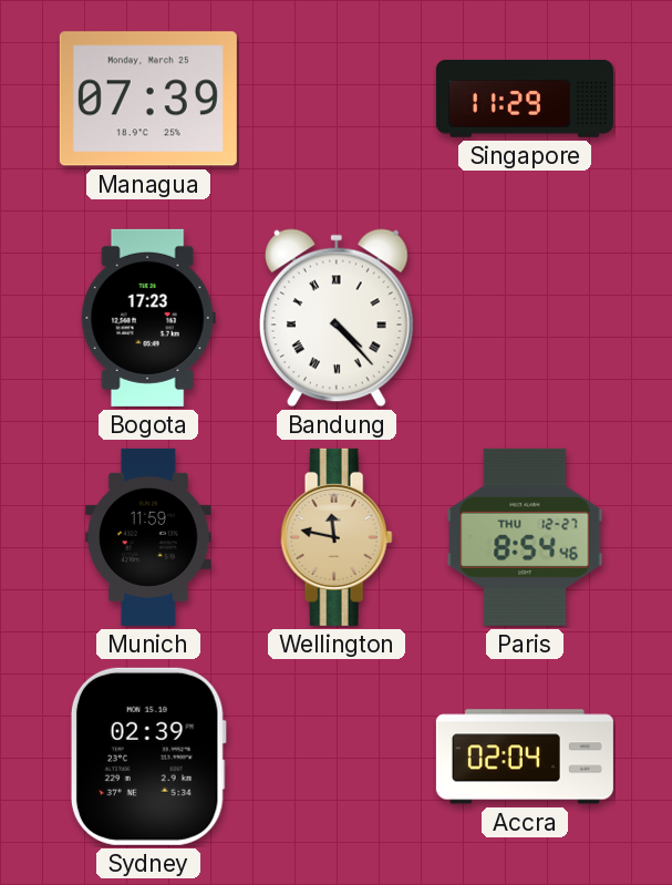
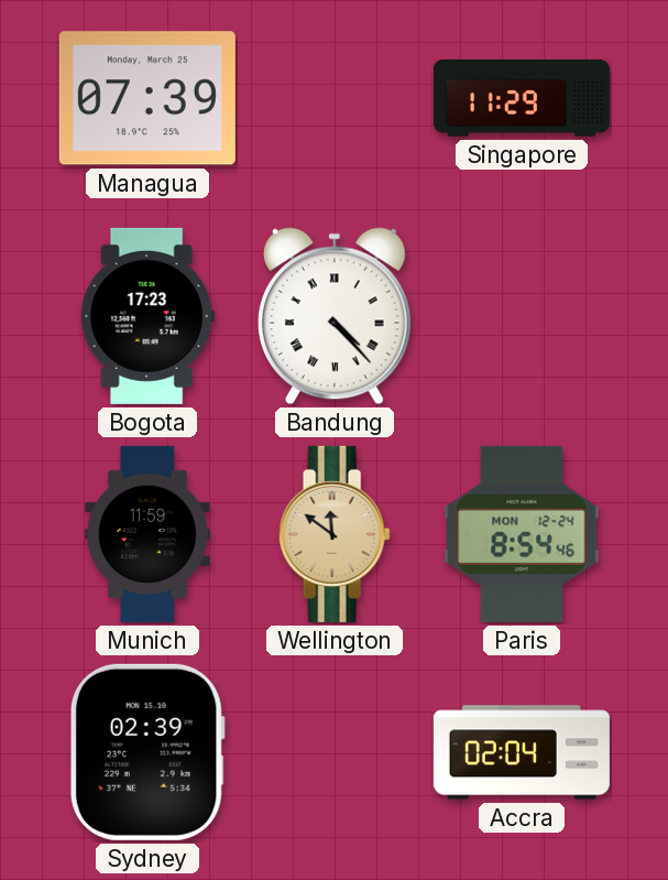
Wellington: 11:47 -> 11:51
Paris date: THU 12-27 -> MON 12-24
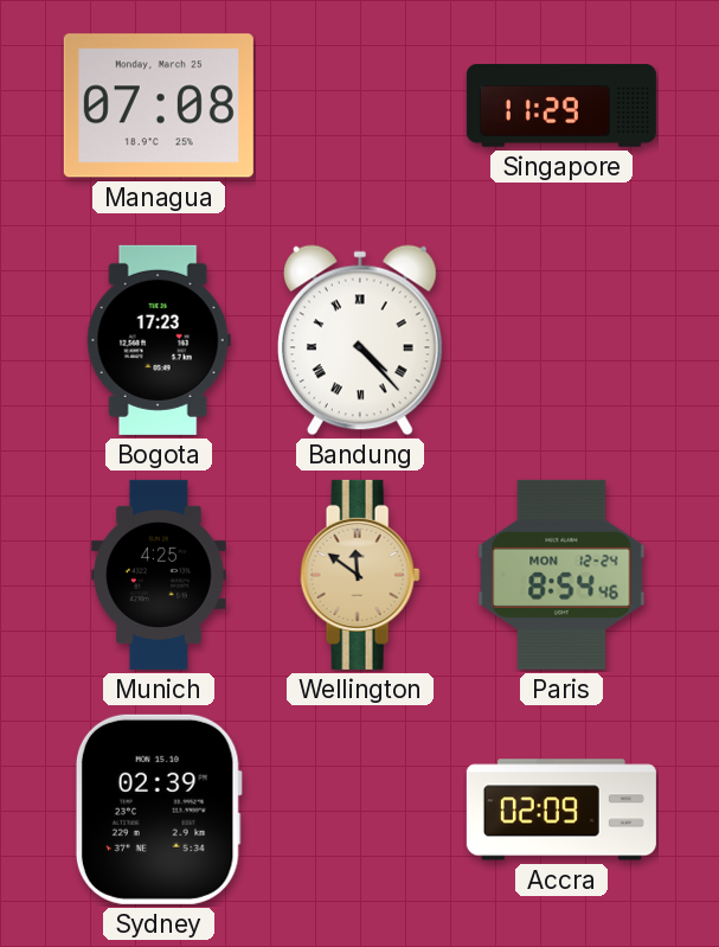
Managua: 07:39 -> 07:08
Munich: 11:59 -> 4:25
Accra: 02:04 -> 02:09
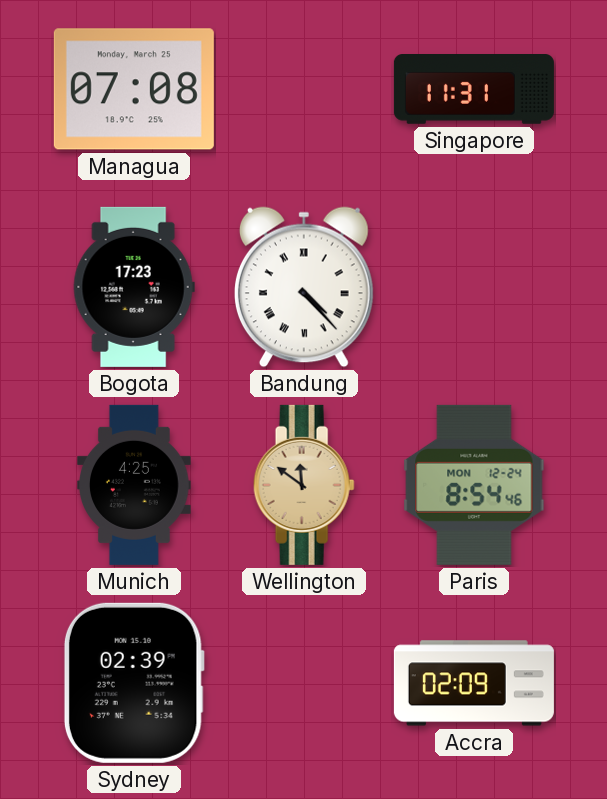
Singapore: 11:29 -> 11:31
